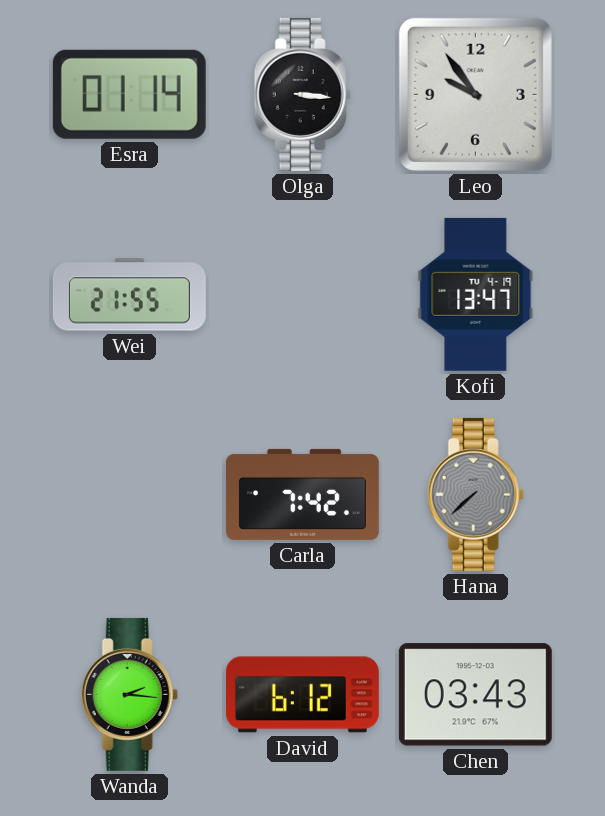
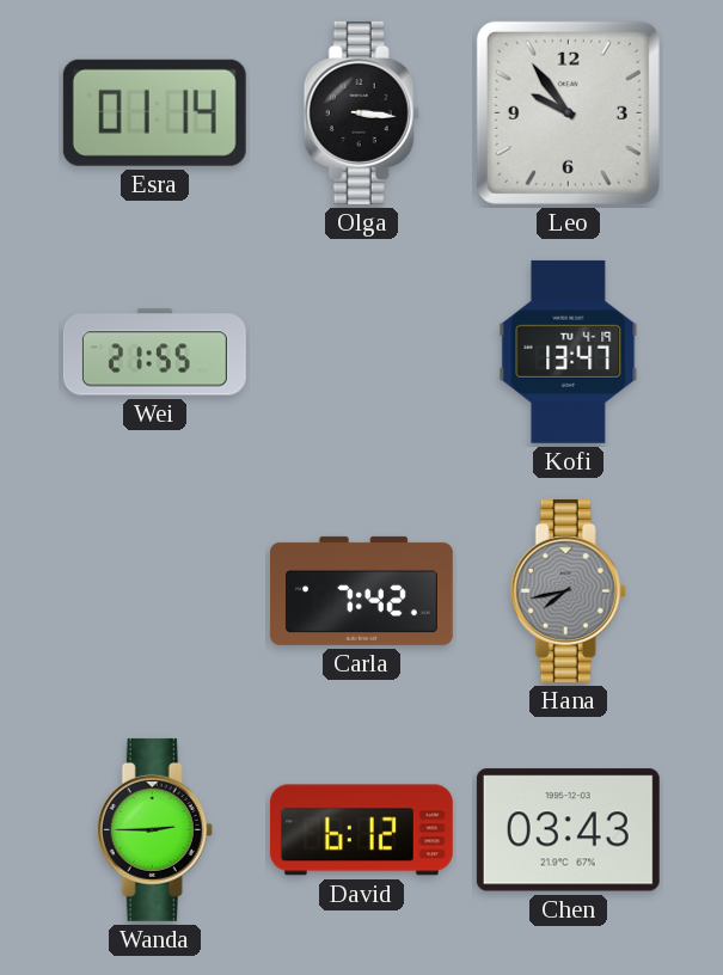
Hana: 7:38 -> 7:43
Wanda: 2:16 -> 2:45
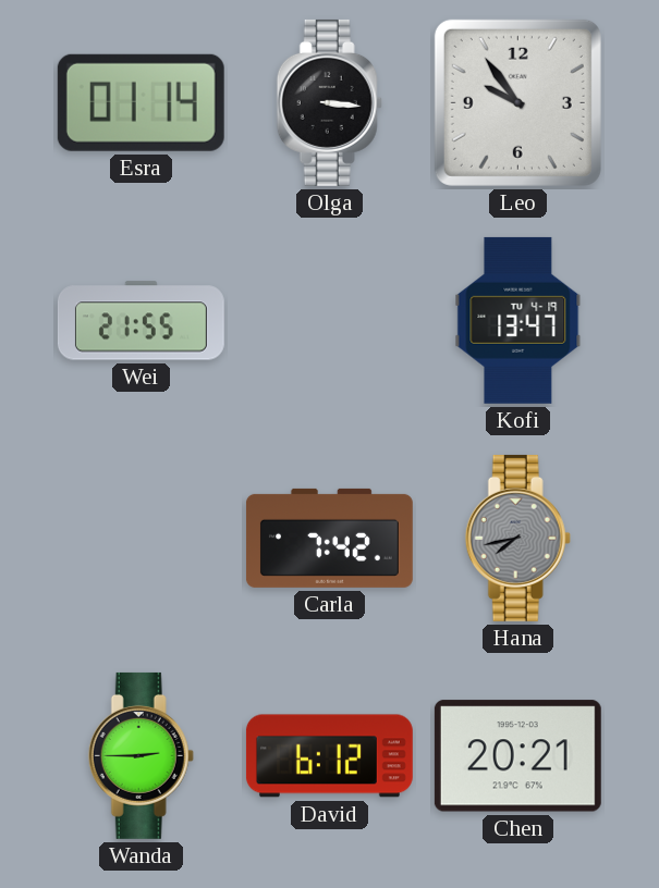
Chen: 03:43 -> 20:21
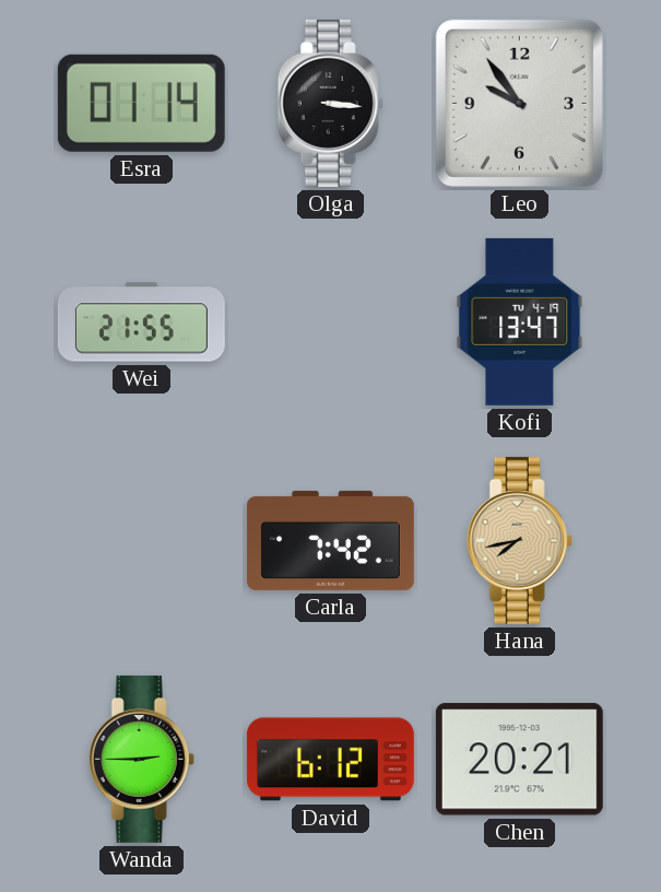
Hana dial: grey -> champagne
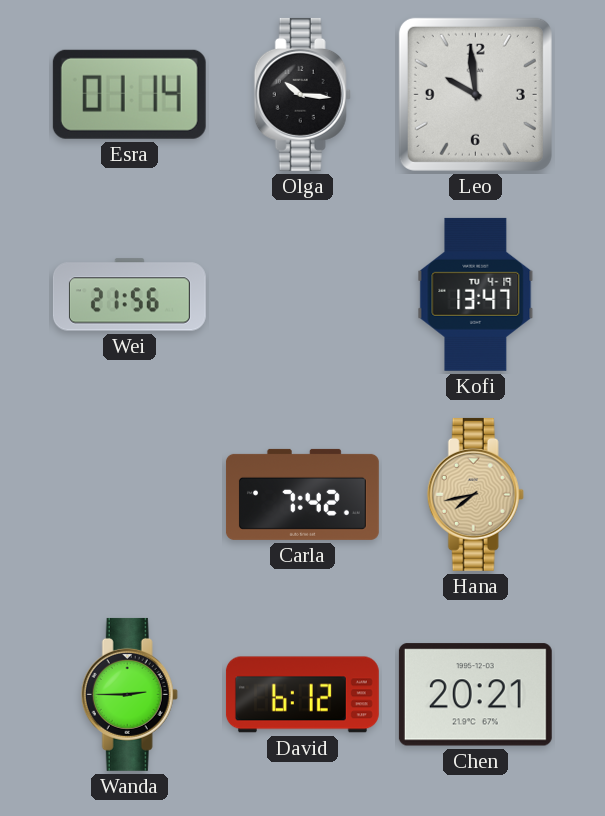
Olga: 3:16 -> 10:16
Leo: 9:54 -> 9:59
Wei: 21:55 -> 21:56
